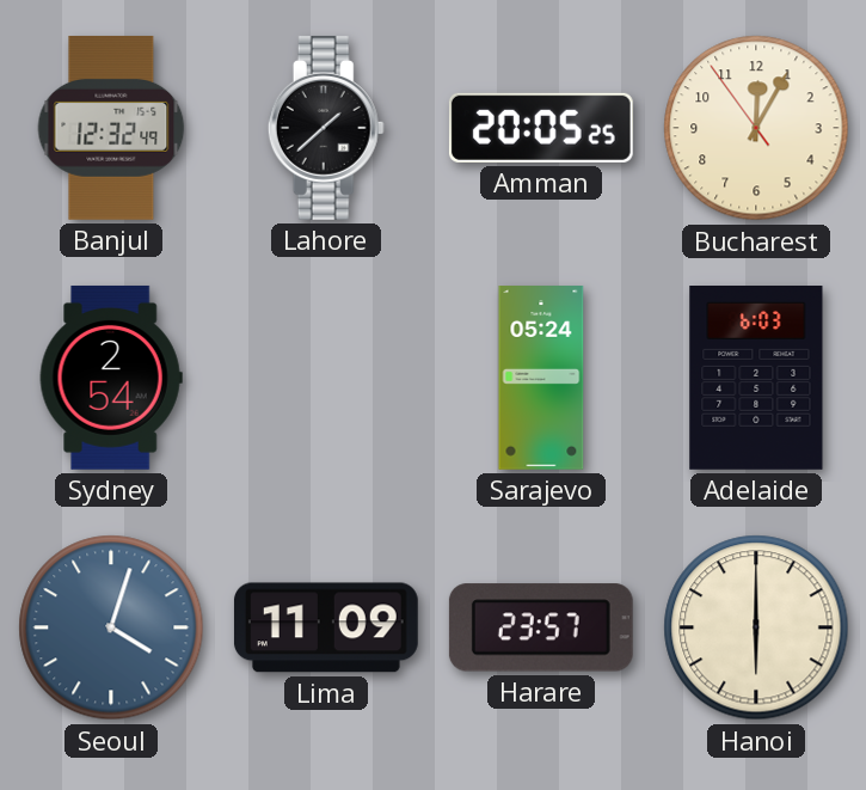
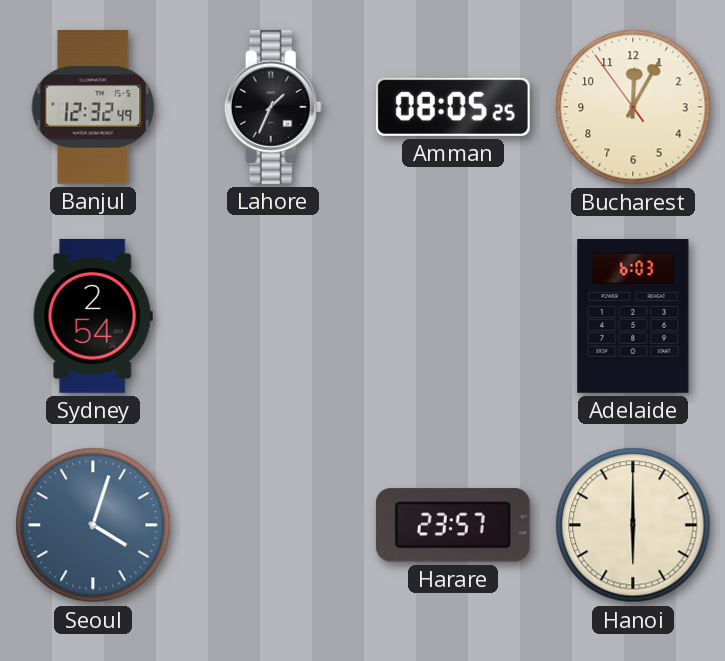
Lahore: 1:38 -> 1:34
Amman: 20:05 -> 08:05
Sarajevo: 05:24 -> none
Lima: 11:09 -> none
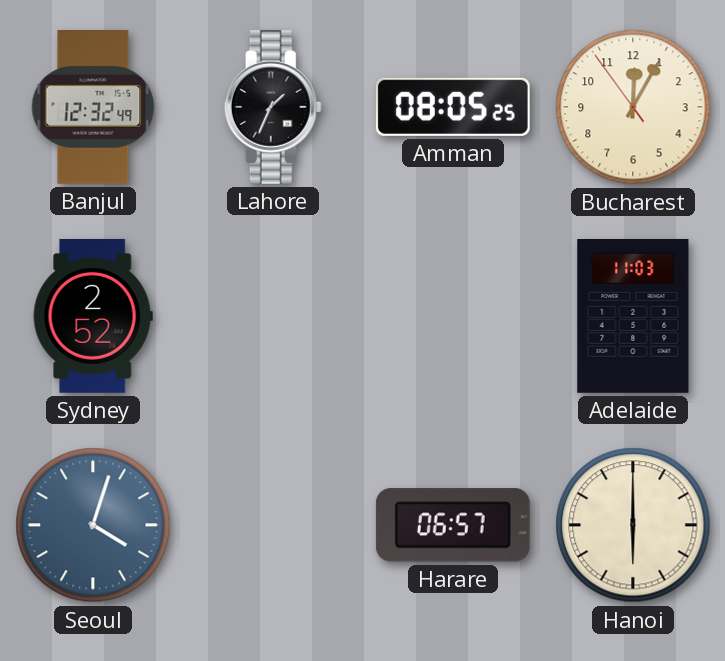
Sydney: 2:54 -> 2:52
Adelaide: 6:03 -> 11:03
Harare: 23:57 -> 06:57
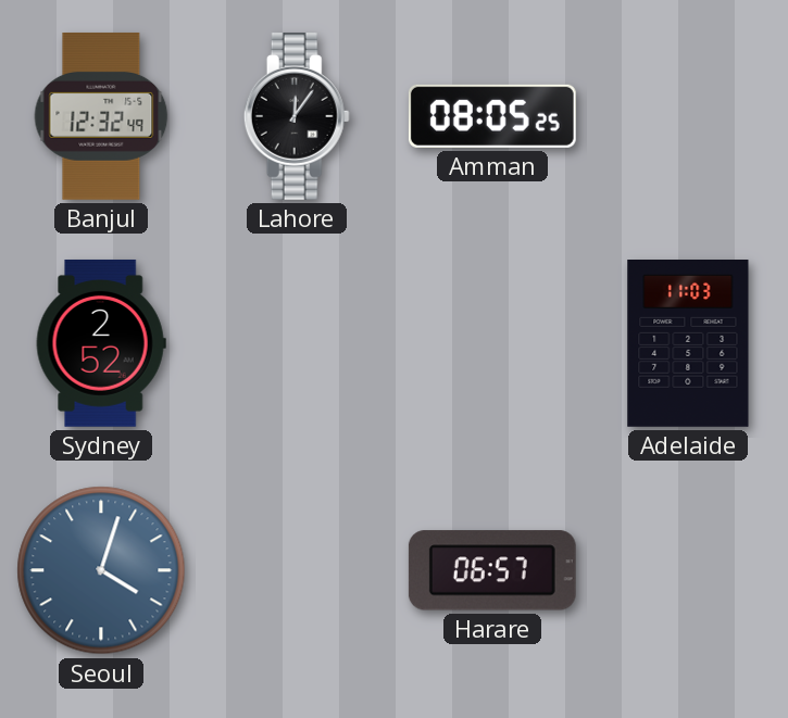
Lahore: 1:34 -> 12:06
Bucharest: 12:04 -> none
Hanoi: 6:00 -> none
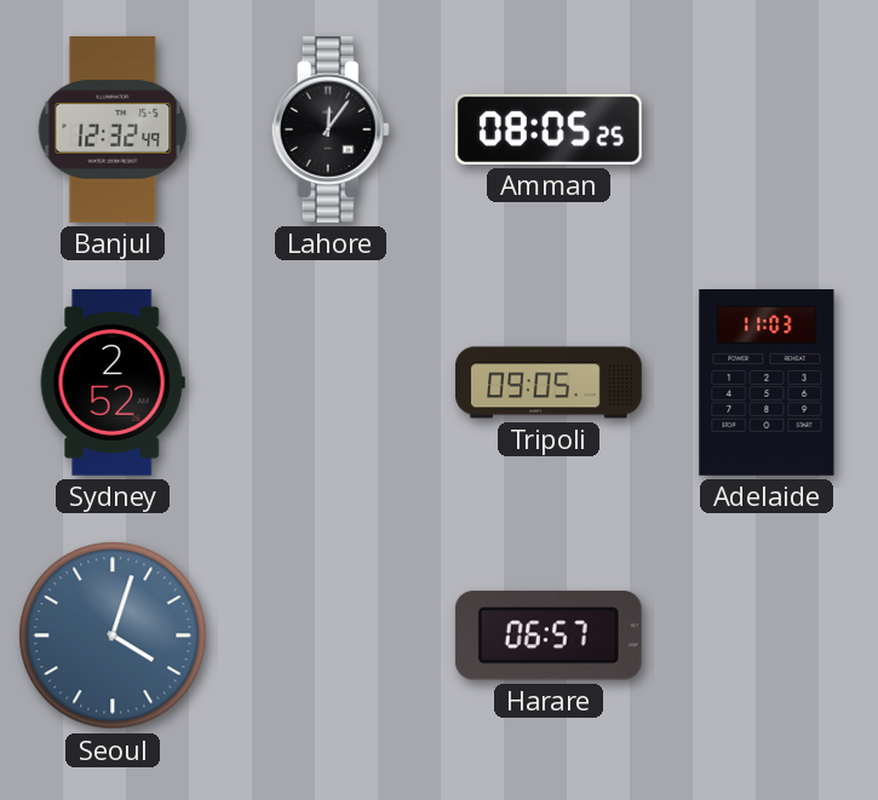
Tripoli: none -> 09:05
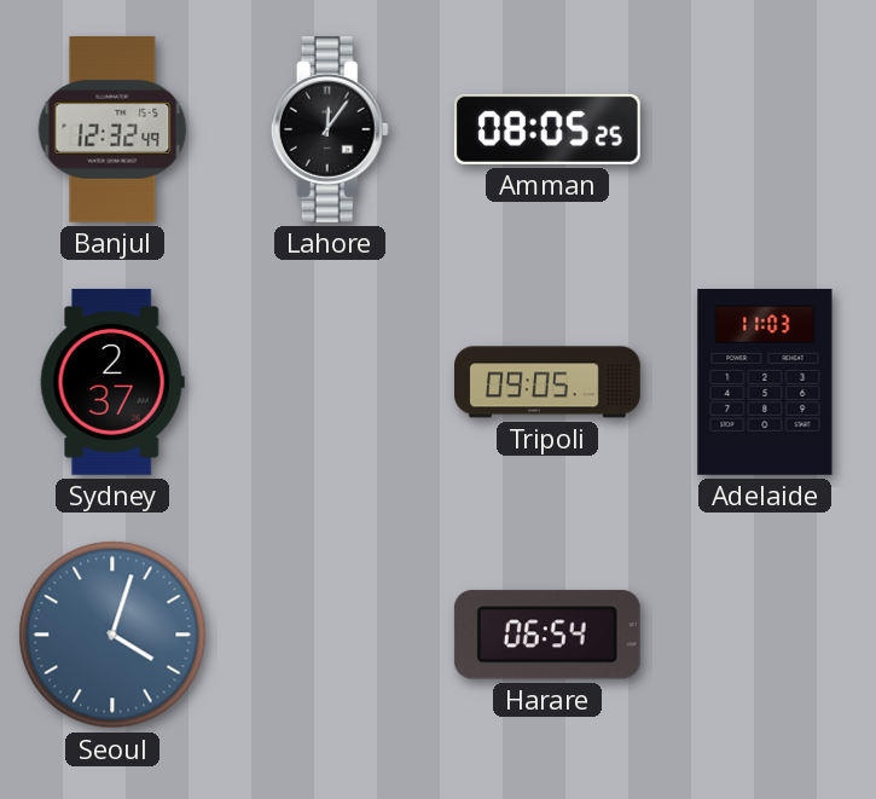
Sydney: 2:52 -> 2:37
Harare: 06:57 -> 06:54
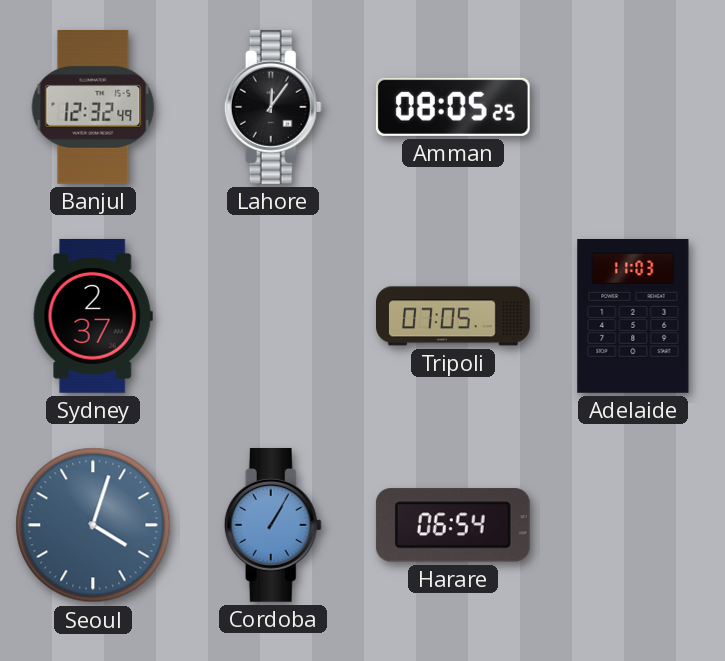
Tripoli: 09:05 -> 07:05
Cordoba: none -> 1:05
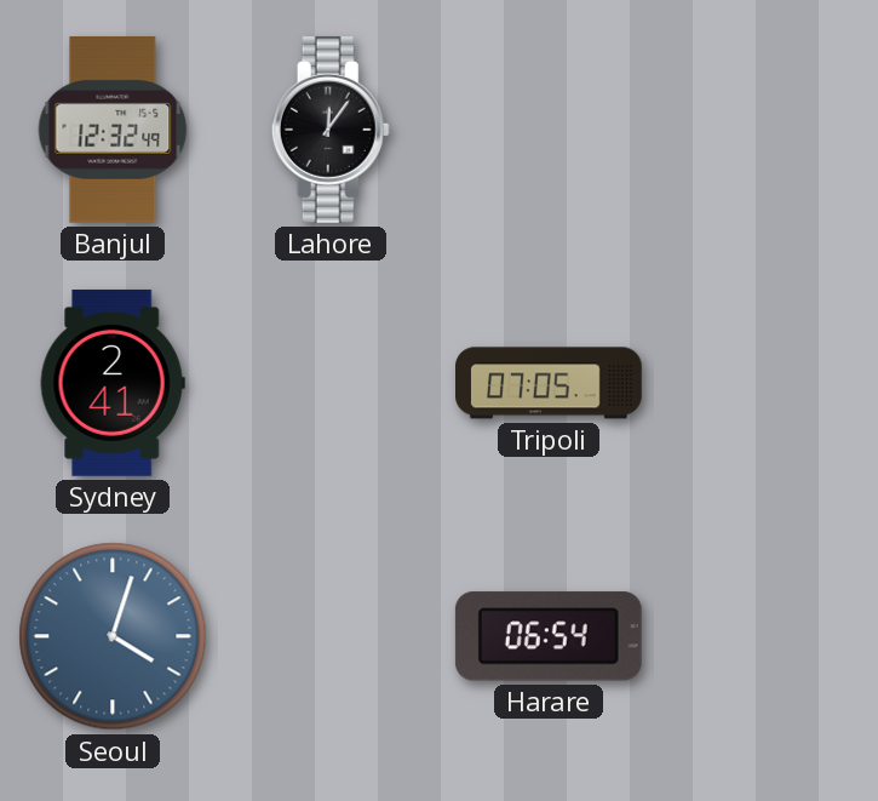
Amman: 08:05 -> none
Sydney: 2:37 -> 2:41
Adelaide: 11:03 -> none
Cordoba: 1:05 -> none
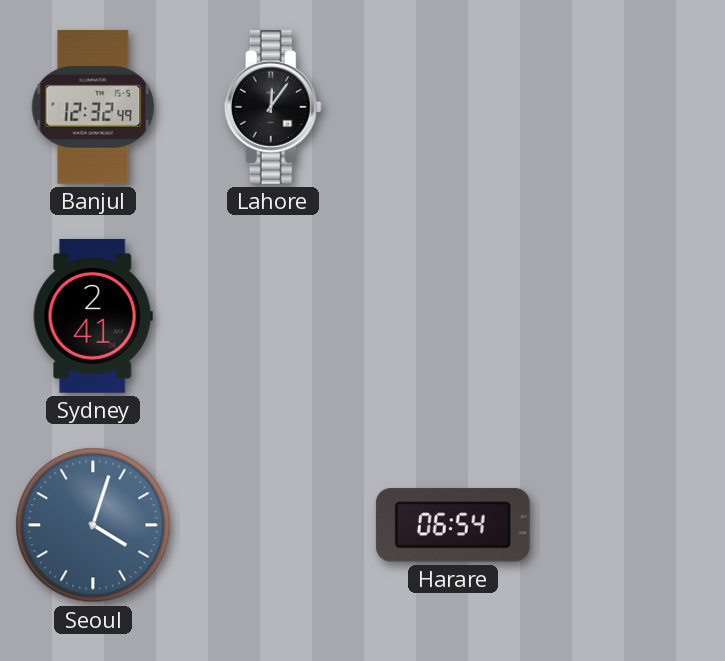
Tripoli: 07:05 -> none
